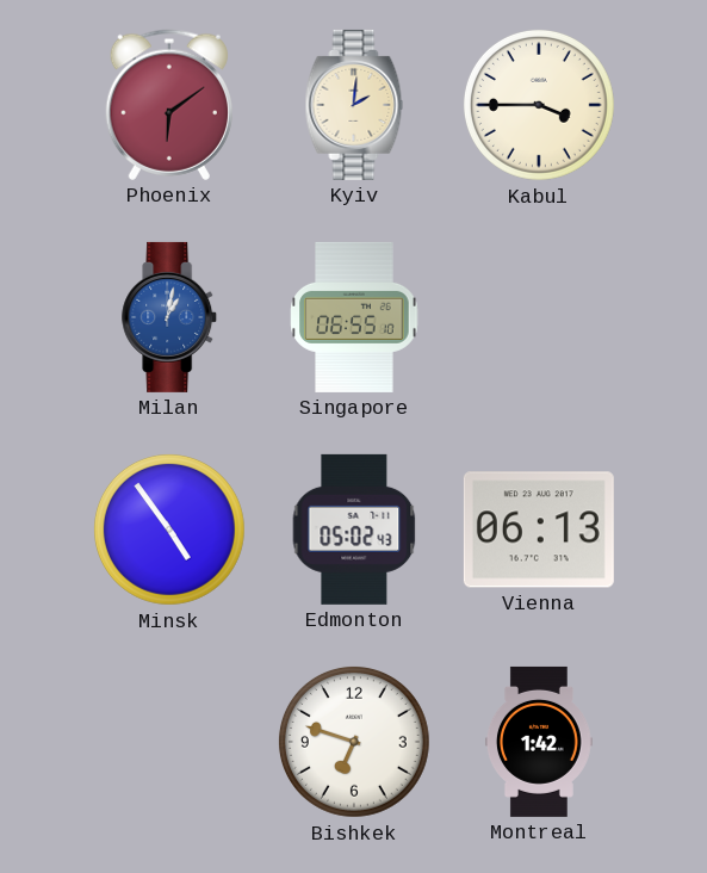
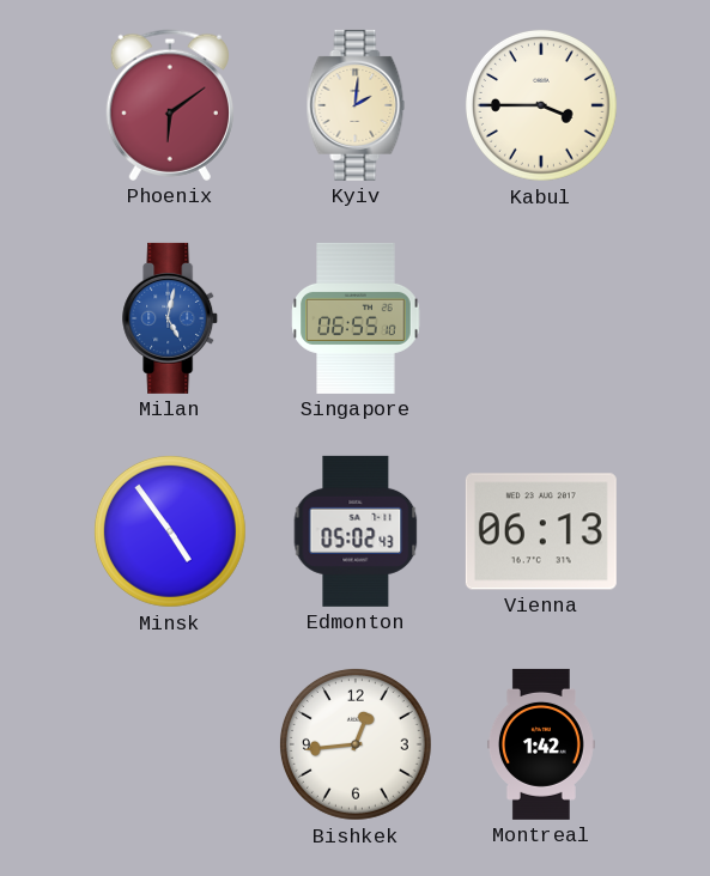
Milan: 1:02 -> 5:02
Bishkek: 6:48 -> 12:44
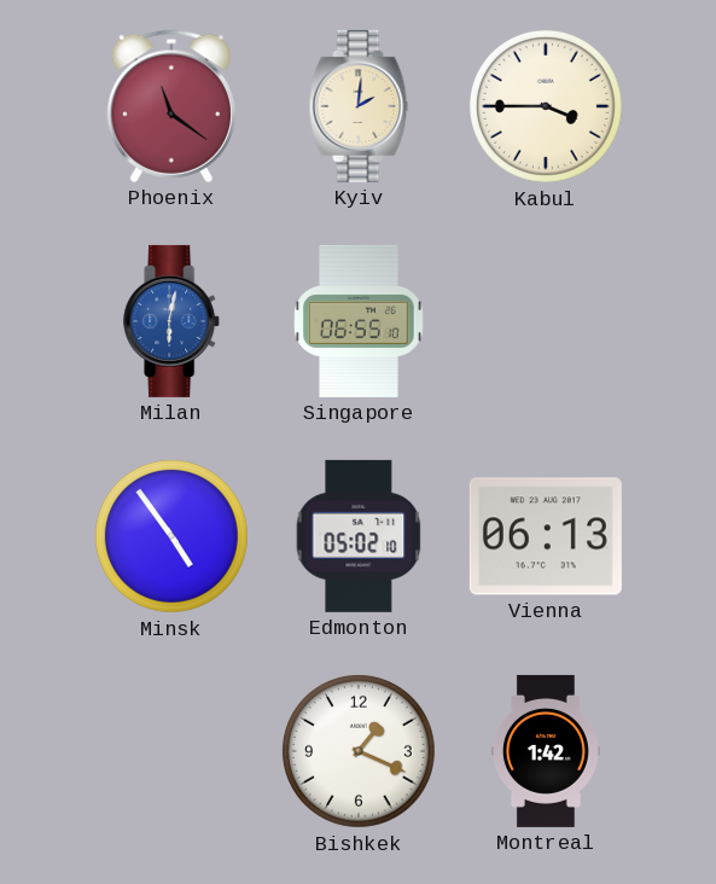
Phoenix: 6:09 -> 11:21
Milan: 5:02 -> 6:02
Edmonton: 05:02:43 -> 05:02:10
Bishkek: 12:44 -> 1:19
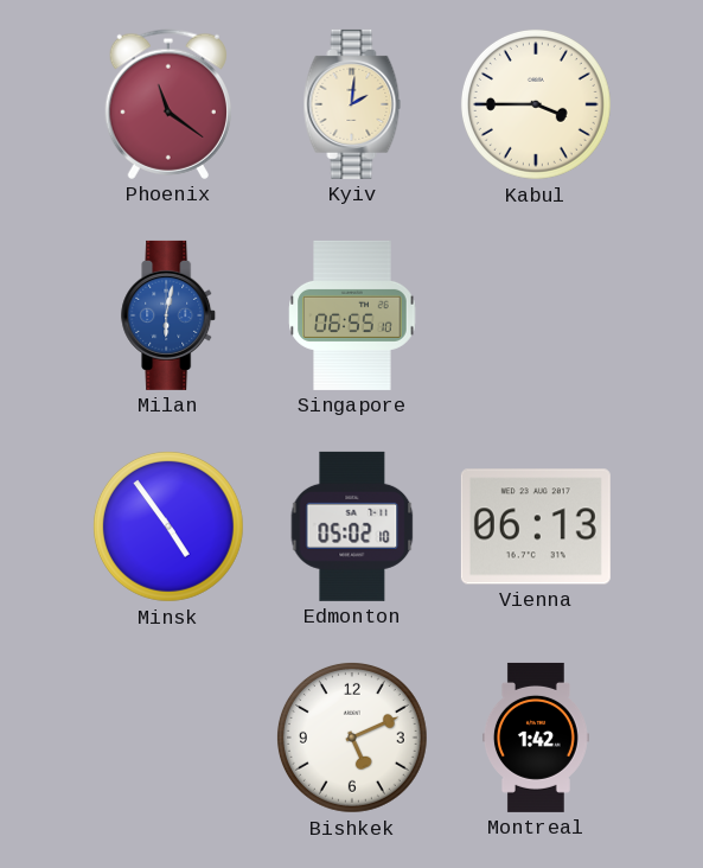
Bishkek: 1:19 -> 5:11
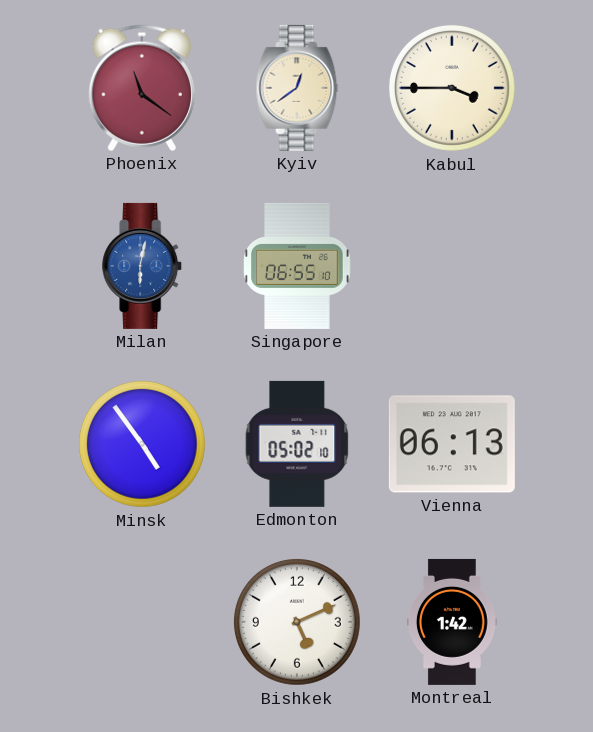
Kyiv: 2:01 -> 12:39
